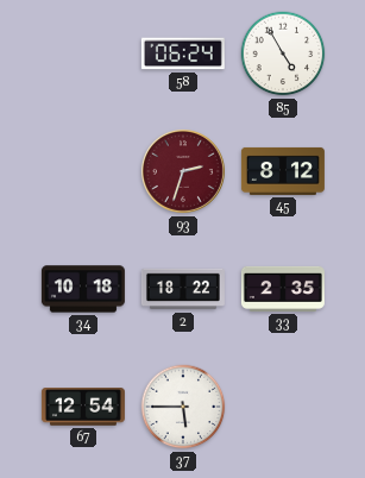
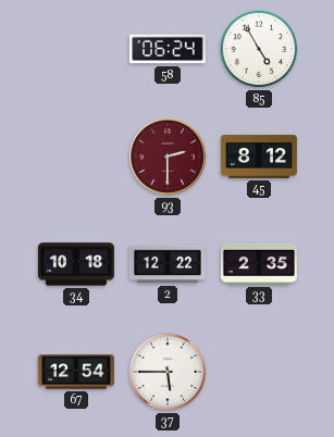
93: 2:33 -> 2:30
2: 18:22 -> 12:22
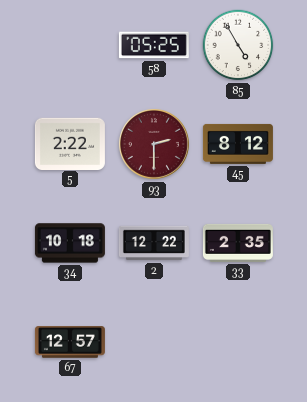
58: 06:24 -> 05:25
5: none -> 2:22
67: 12:54 -> 12:57
37: 5:45 -> none
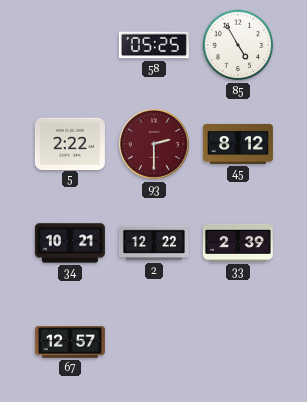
34: 10:18 -> 10:21
33: 2:35 -> 2:39
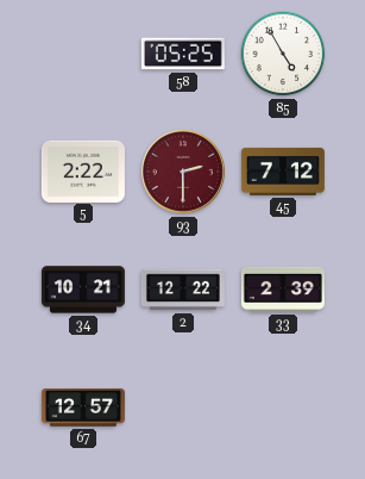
45: 8:12 -> 7:12
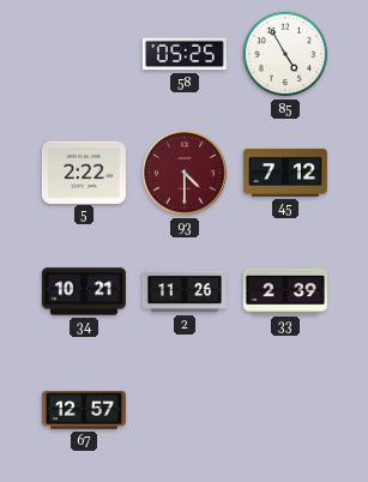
93: 2:30 -> 4:30
2: 12:22 -> 11:26
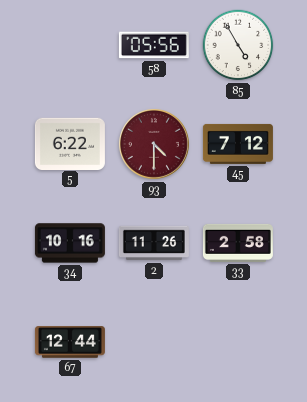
58: 05:25 -> 05:56
5: 2:22 -> 6:22
34: 10:21 -> 10:16
33: 2:39 -> 2:58
67: 12:57 -> 12:44
